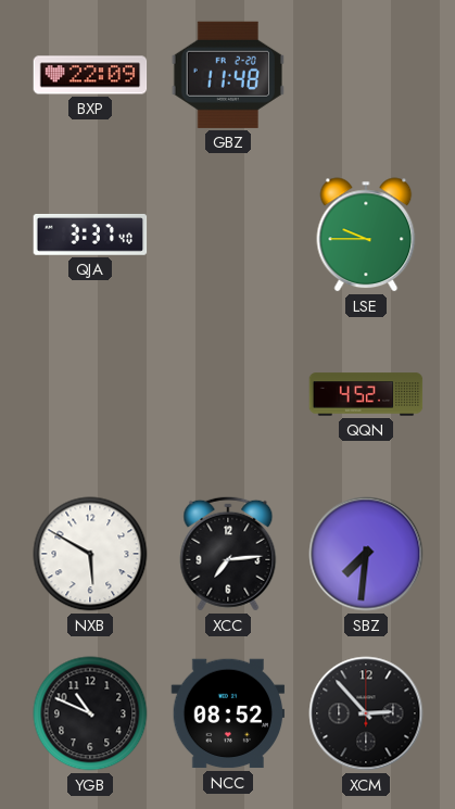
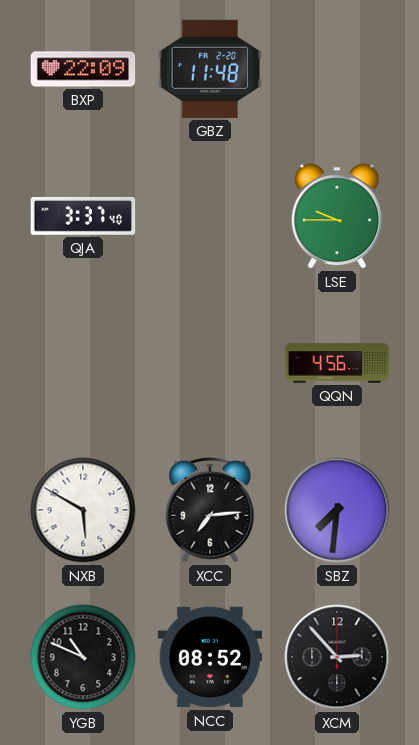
QQN: 4:52 -> 4:56
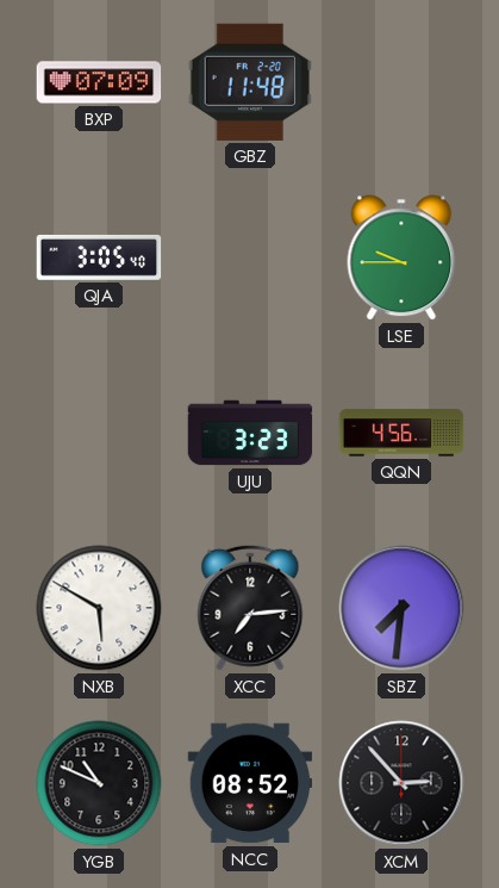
BXP: 22:09 -> 07:09
QJA: 3:37 -> 3:05
UJU: none -> 3:23
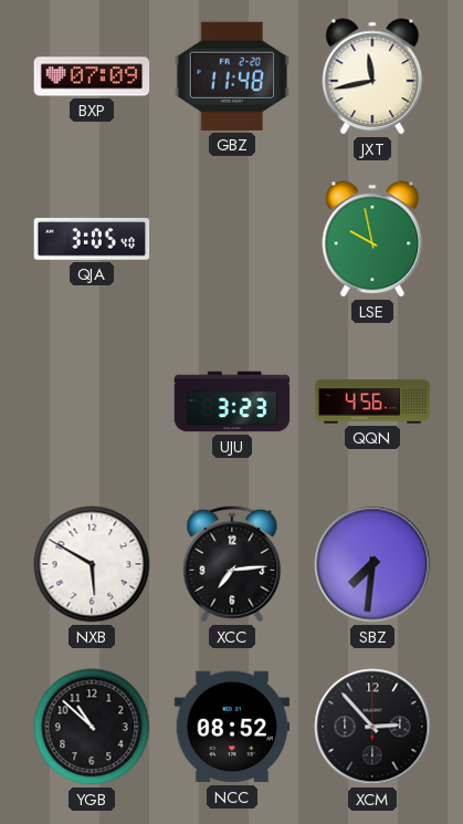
JXT: none -> 11:43
LSE: 9:45 -> 9:58
YGB: 10:49 -> 10:52
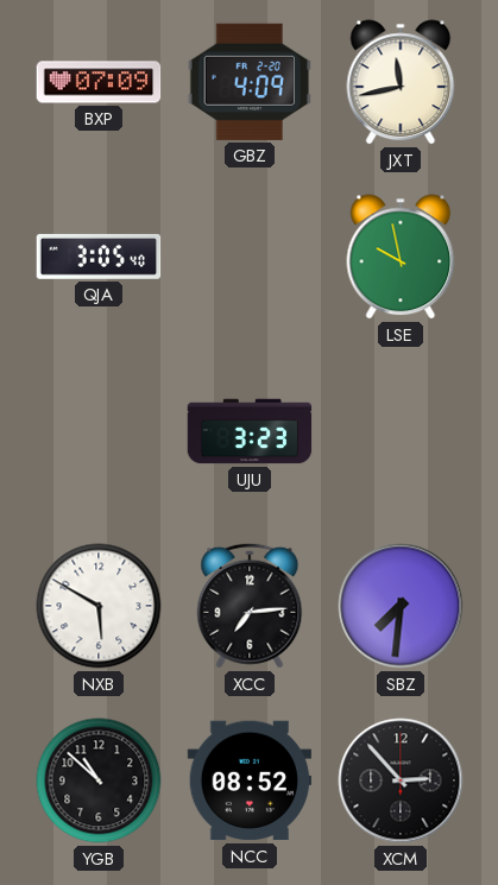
GBZ: 11:48 -> 4:09
QQN: 4:56 -> none
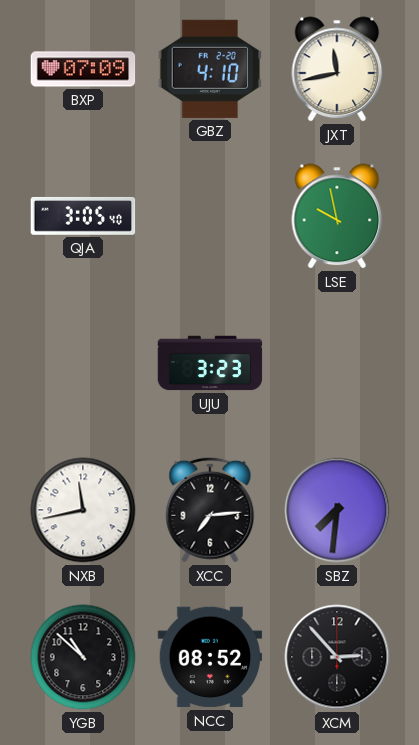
GBZ: 4:09 -> 4:10
NXB: 5:50 -> 11:43
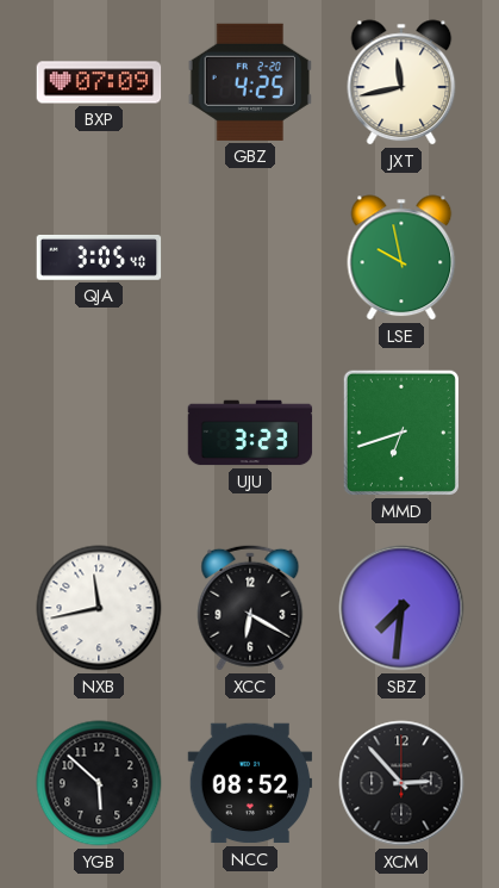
GBZ: 4:10 -> 4:25
MMD: none -> 6:42
XCC: 7:14 -> 6:20
YGB: 10:52 -> 5:52
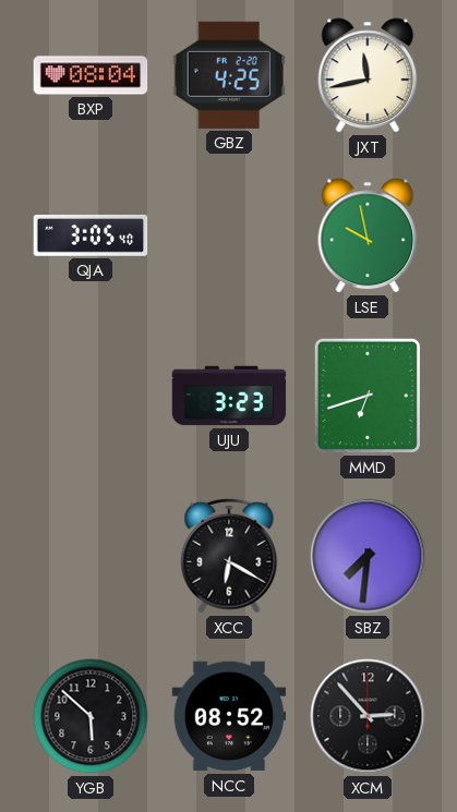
BXP: 07:09 -> 08:04
NXB: 11:43 -> none
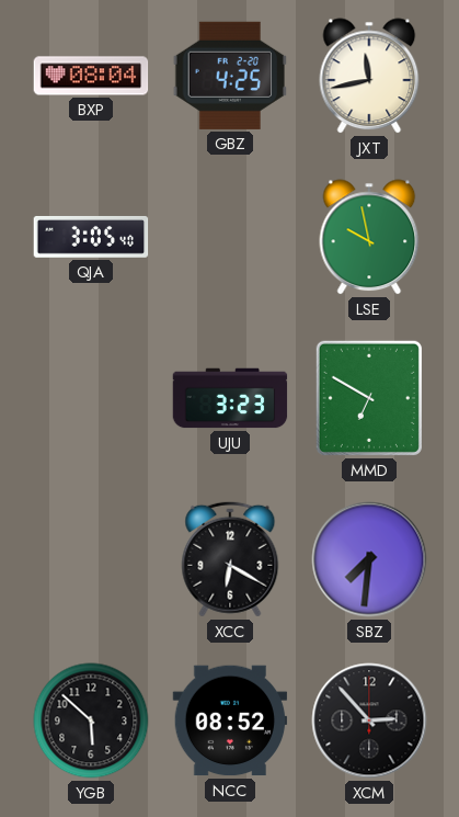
MMD: 6:42 -> 6:50
